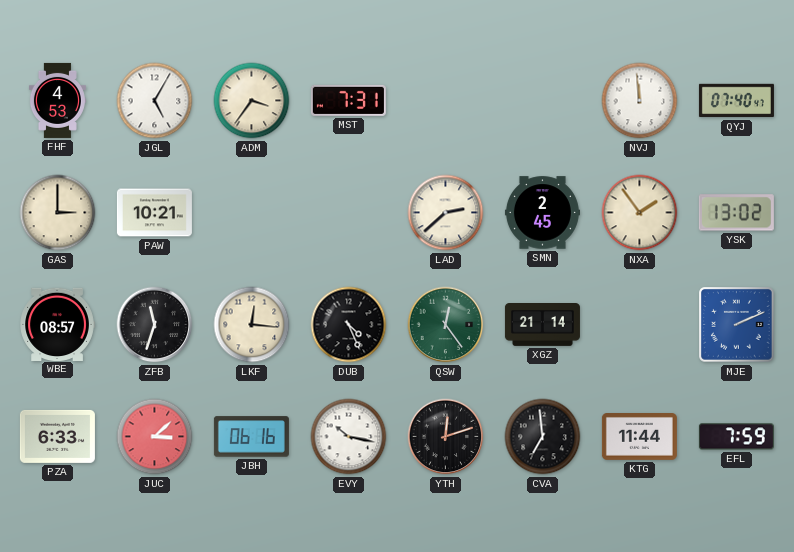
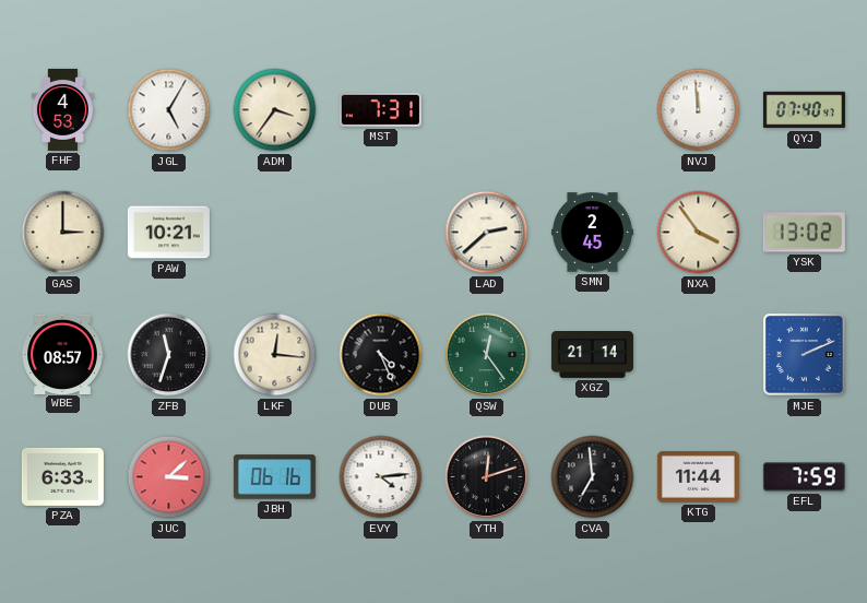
NXA: 1:54 -> 3:54
EVY: 10:17 -> 4:14
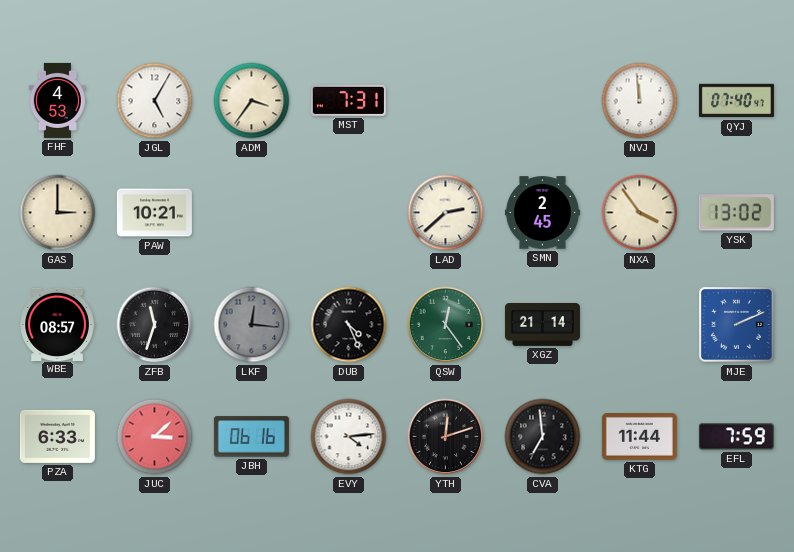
LKF dial: cream -> grey
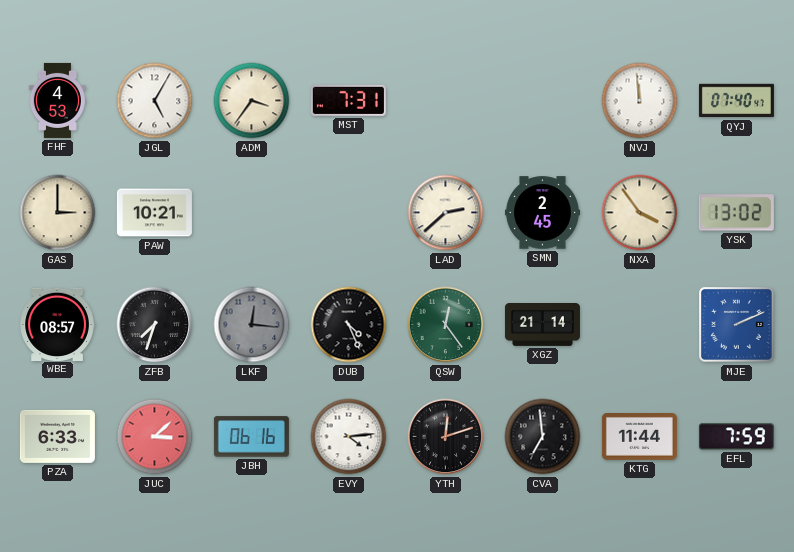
ZFB: 11:33 -> 7:33
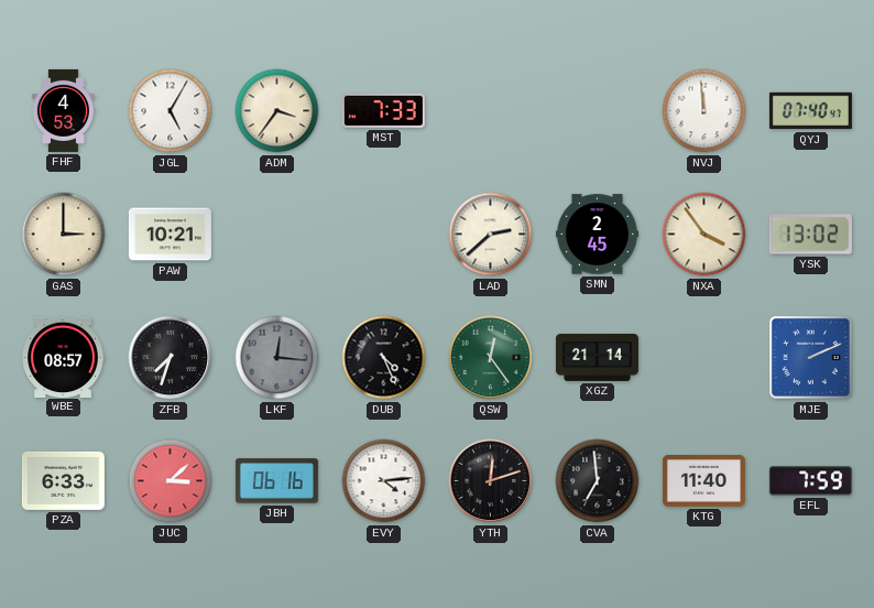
MST: 7:31 -> 7:33
KTG: 11:44 -> 11:40
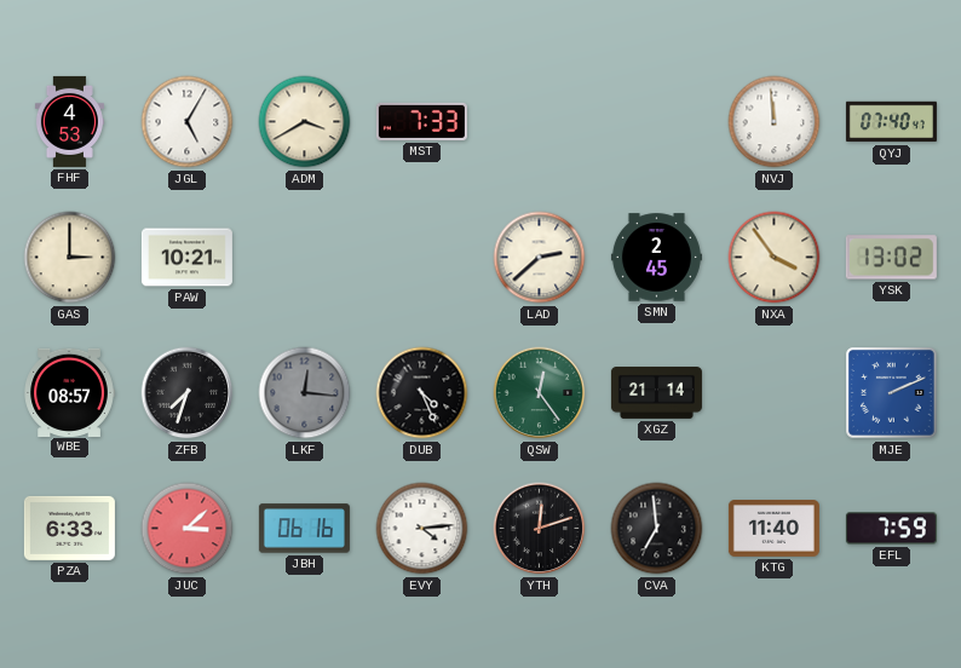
ADM: 3:36 -> 3:40
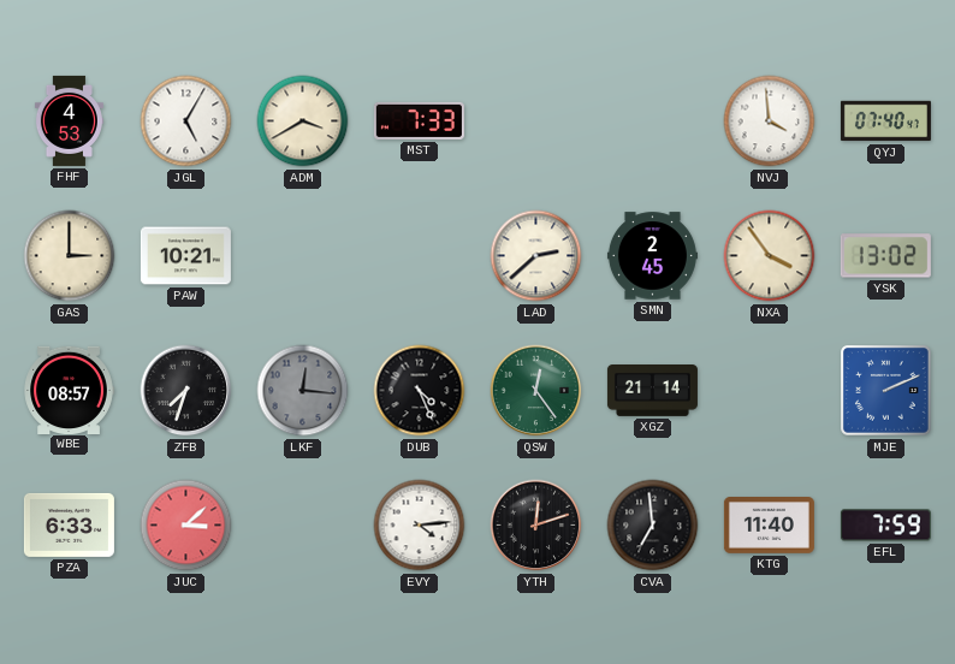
NVJ: 11:59 -> 3:59
JBH: 06:16 -> none
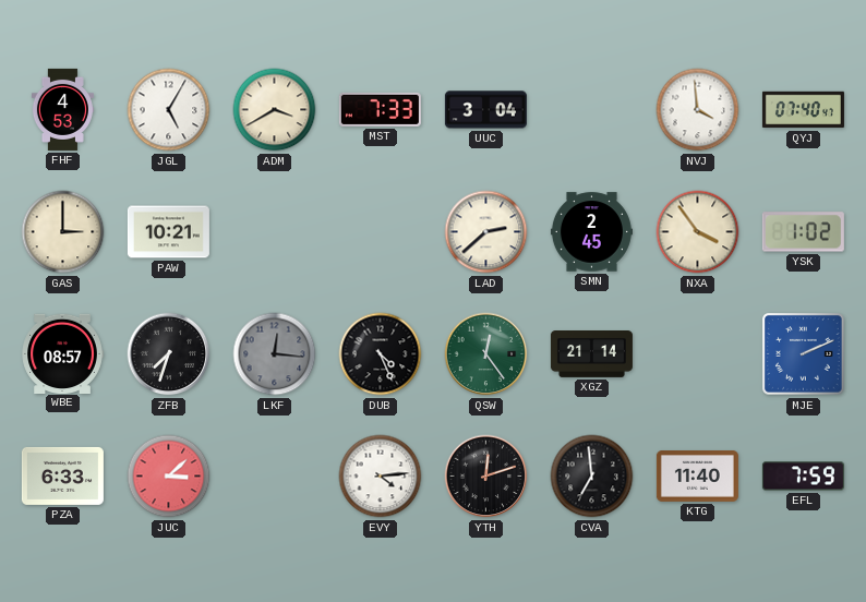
UUC: none -> 3:04
YSK: 13:02 -> 1:02
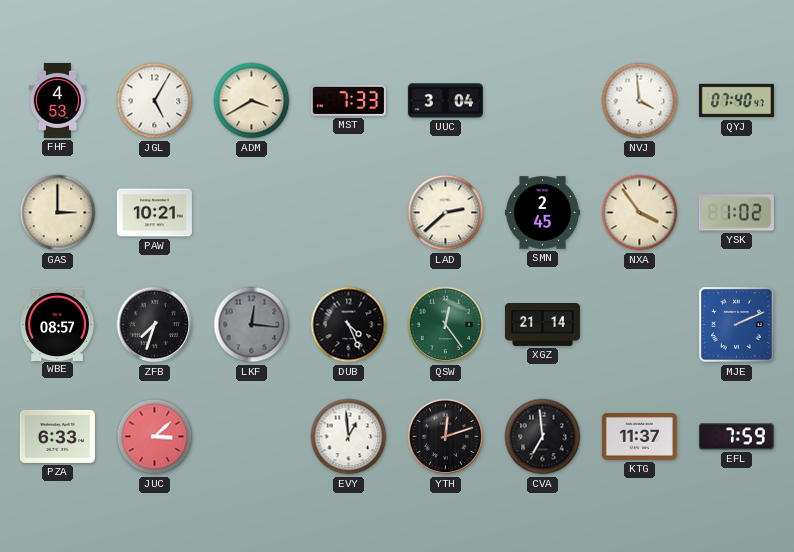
EVY: 4:14 -> 12:59
KTG: 11:40 -> 11:37
